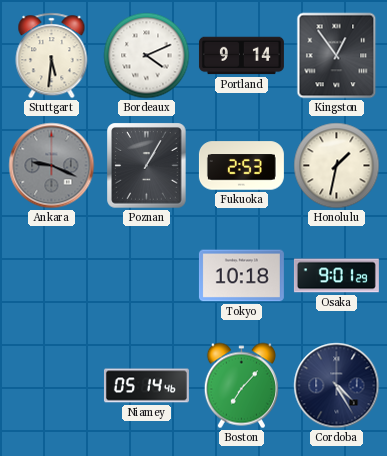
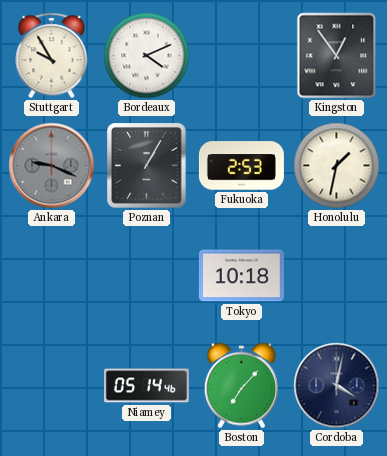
Stuttgart: 5:31 -> 9:55
Portland: 9:14 -> none
Osaka: 9:01 -> none
Cordoba: 4:25 -> 4:02
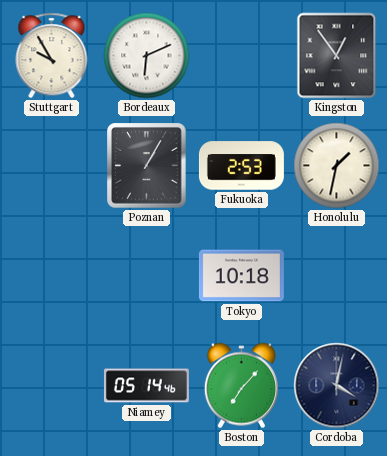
Bordeaux: 4:11 -> 6:11
Ankara: 9:19 -> none
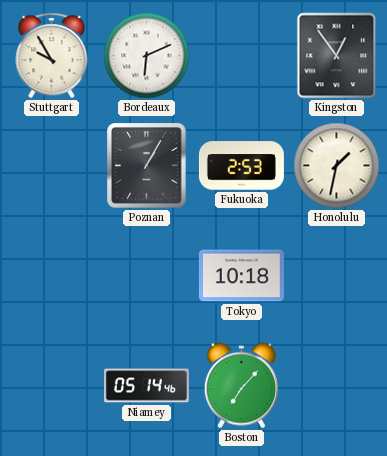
Cordoba: 4:02 -> none
